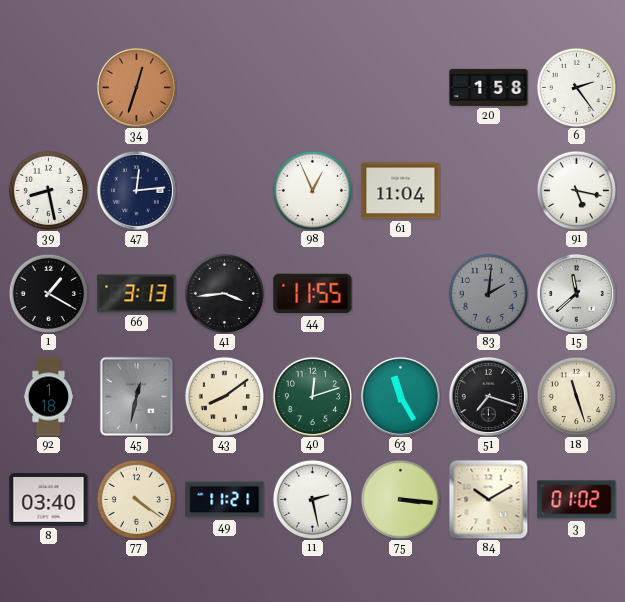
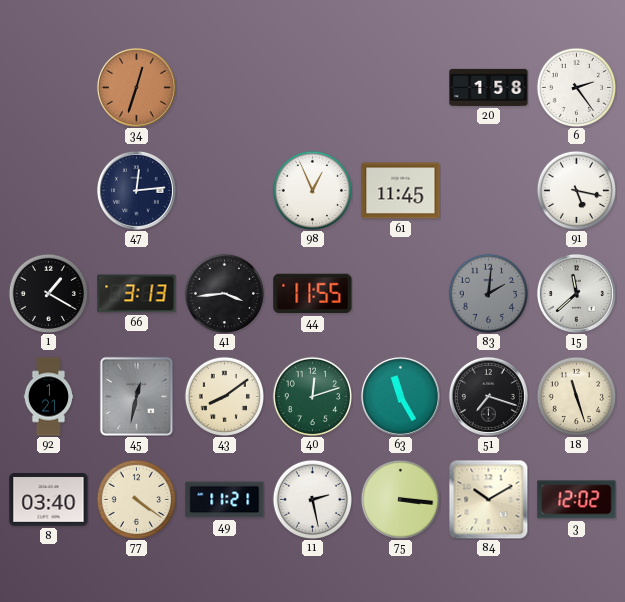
39: 8:28 -> none
61: 11:04 -> 11:45
92: 1:18 -> 1:21
3: 01:02 -> 12:02
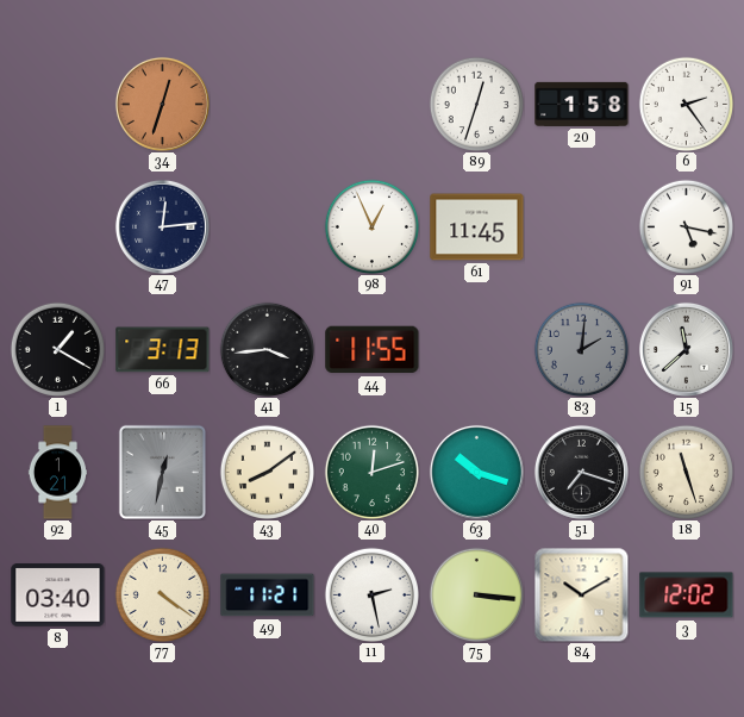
89: none -> 12:33
63: 11:25 -> 10:18
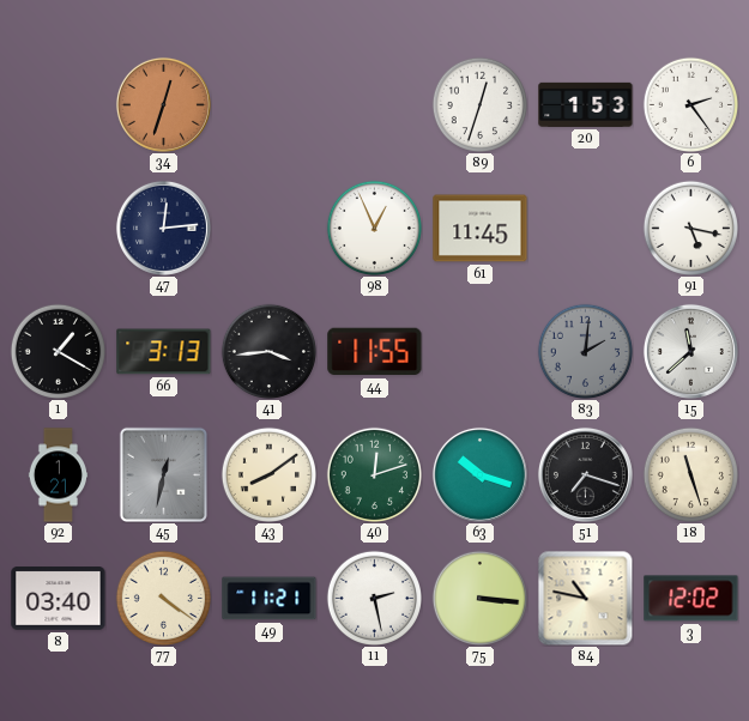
20: 1:58 -> 1:53
84: 10:10 -> 10:47
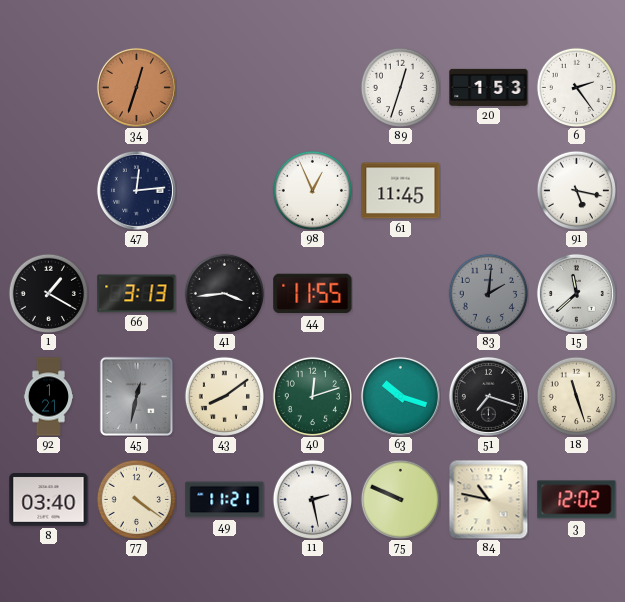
75: 3:16 -> 9:49
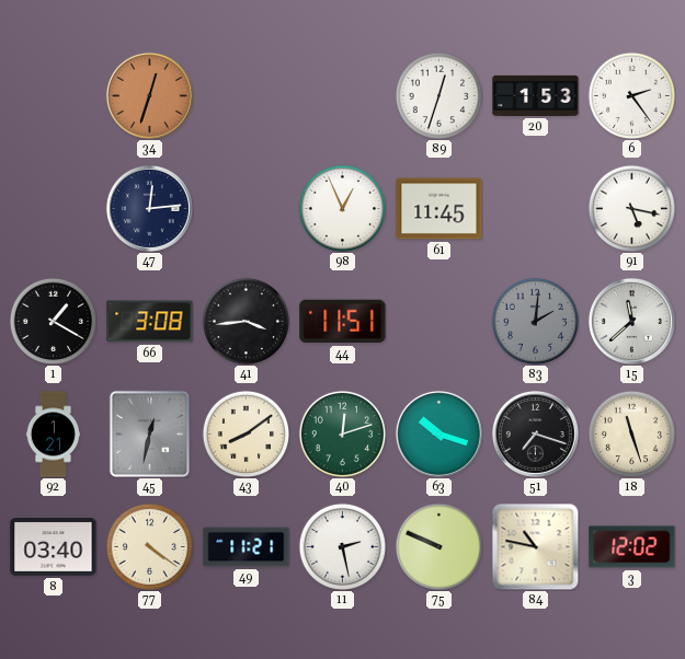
66: 3:13 -> 3:08
44: 11:55 -> 11:51
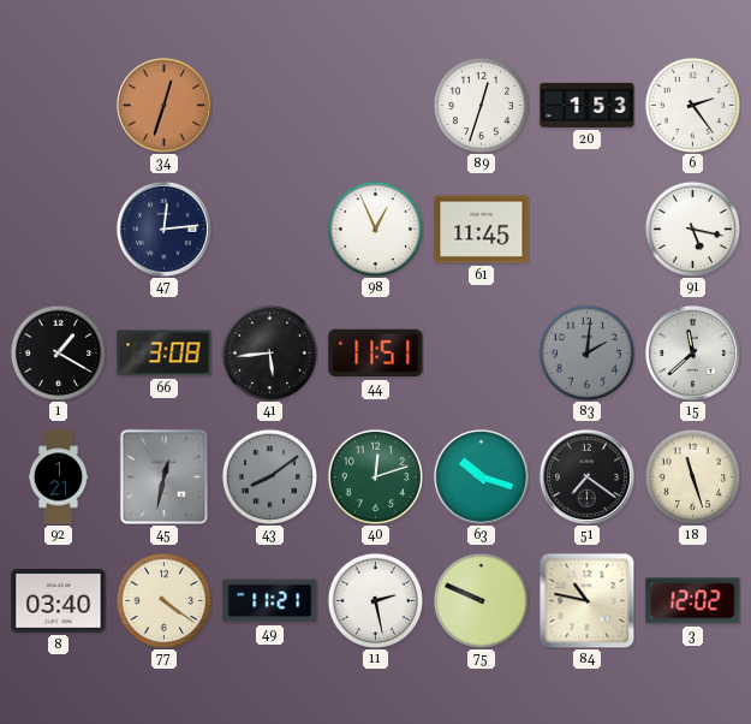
41: 3:44 -> 5:44
43 dial: cream -> grey
51: 7:18 -> 7:21
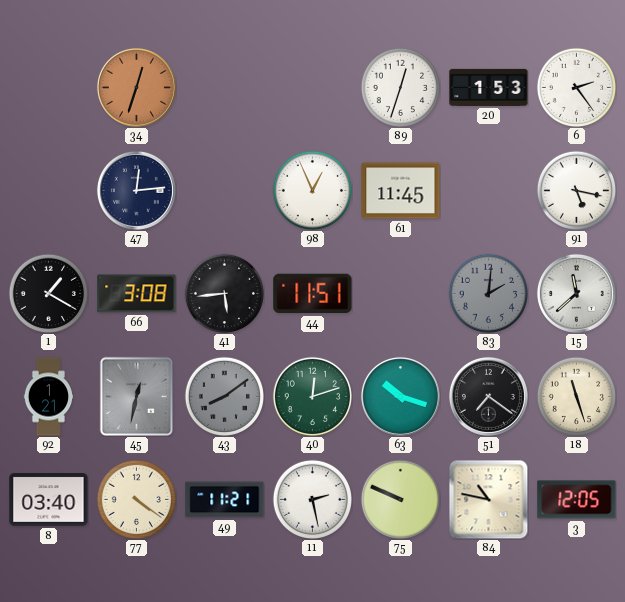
3: 12:02 -> 12:05
